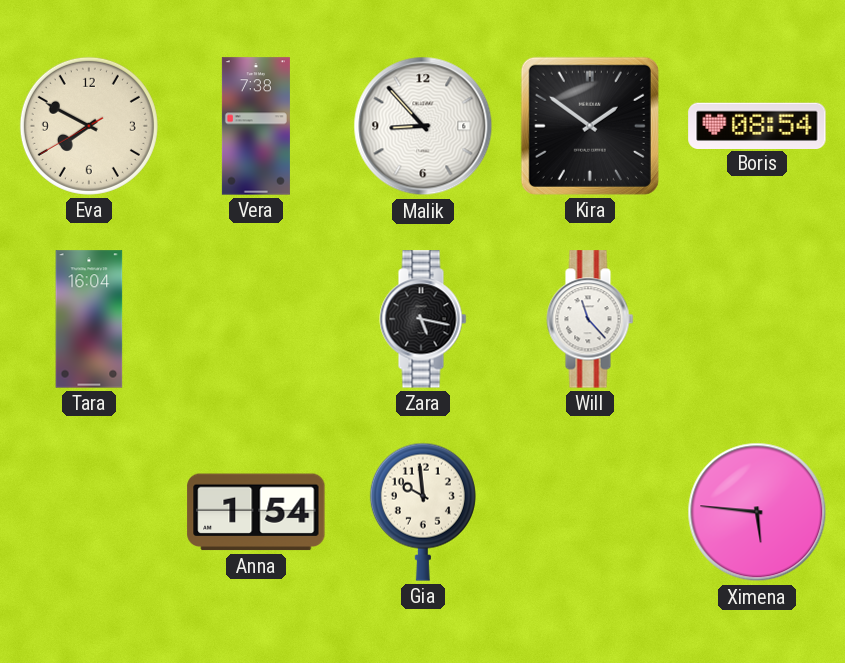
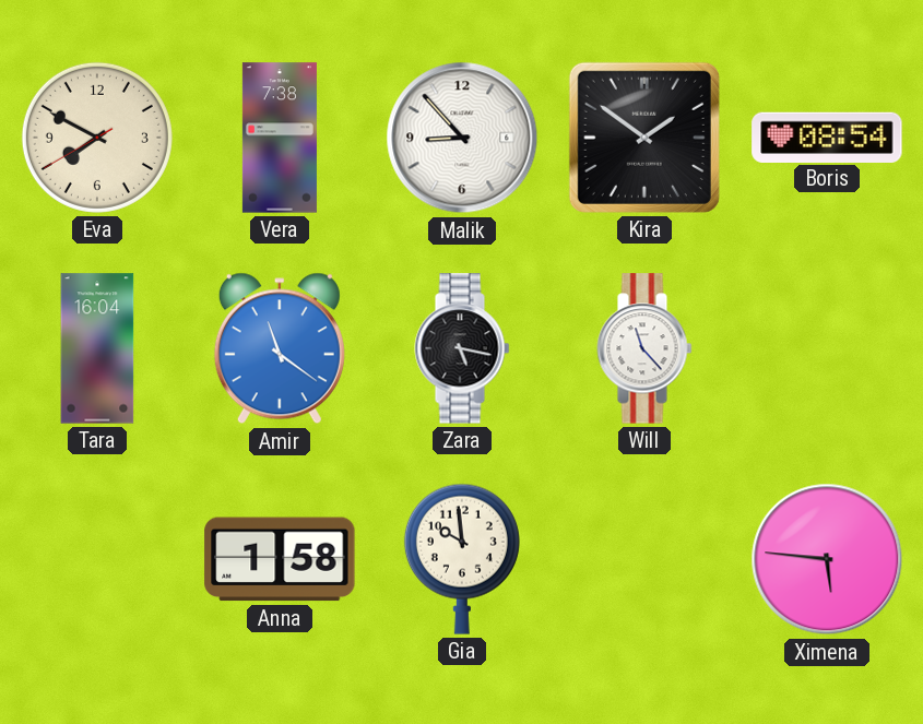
Amir: none -> 11:21
Anna: 1:54 -> 1:58
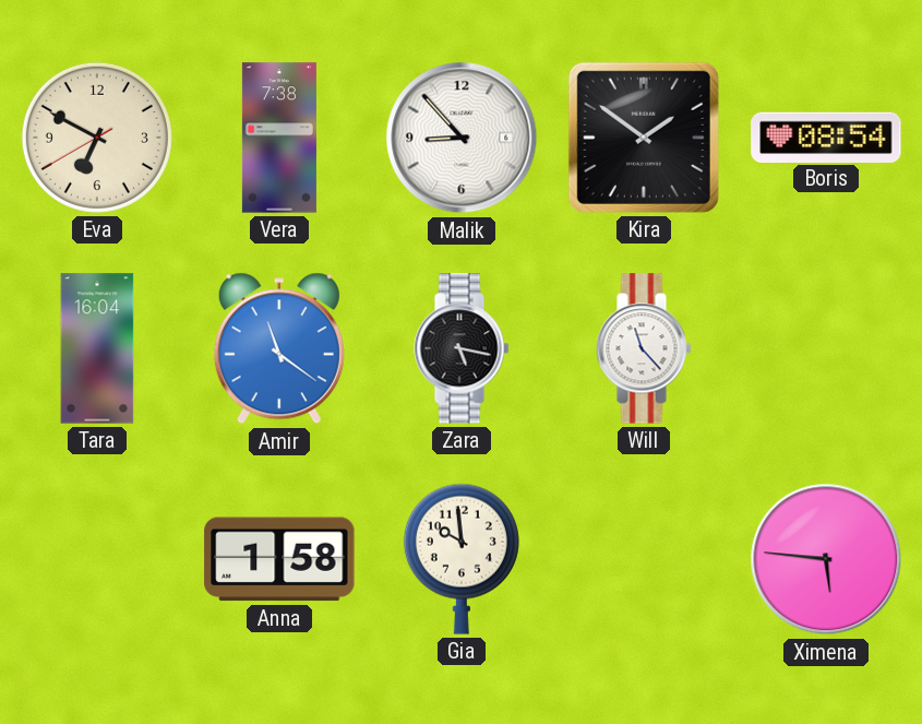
Eva: 7:49 -> 6:49
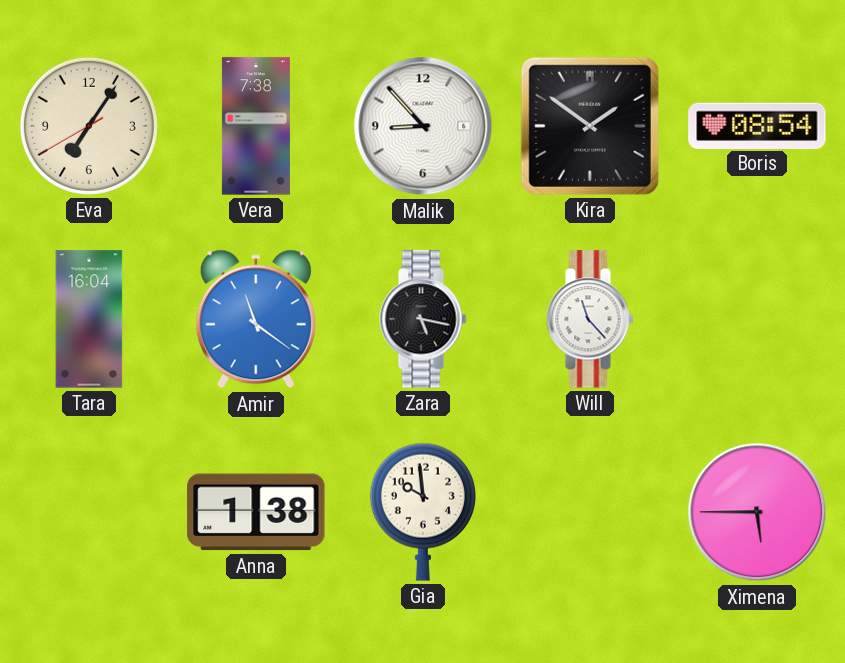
Eva: 6:49 -> 7:05
Anna: 1:58 -> 1:38
Ximena: 5:46 -> 5:45
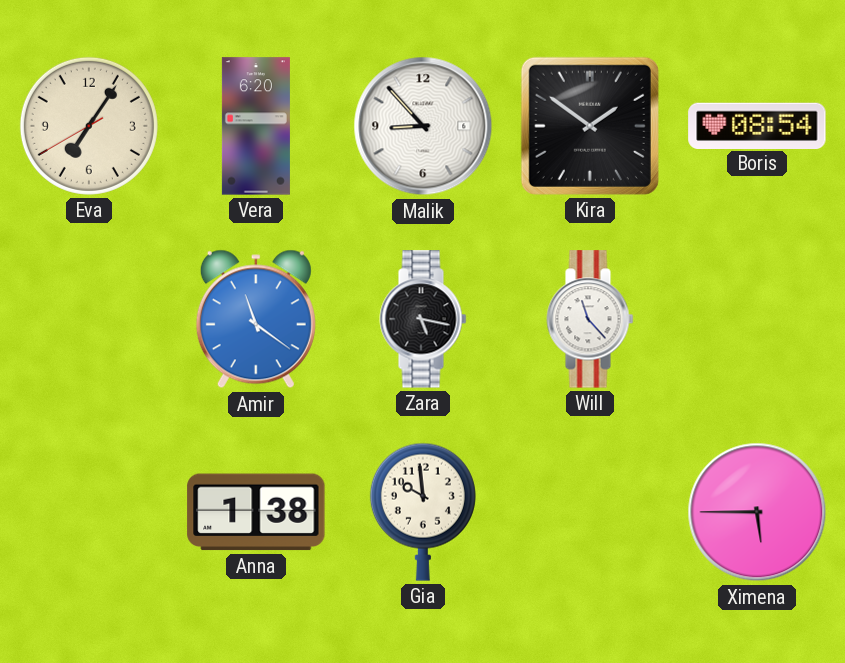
Vera: 7:38 -> 6:20
Tara: 16:04 -> none
